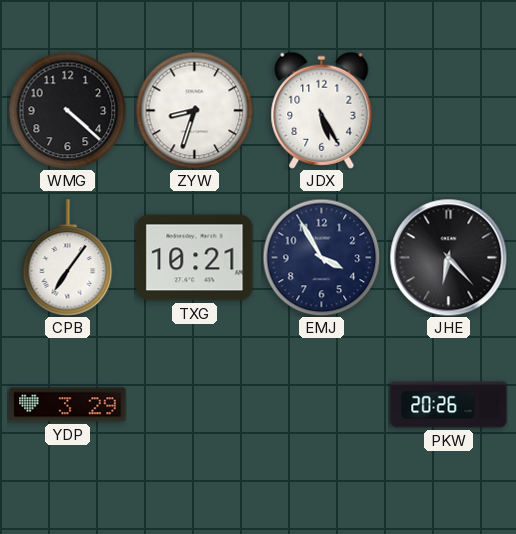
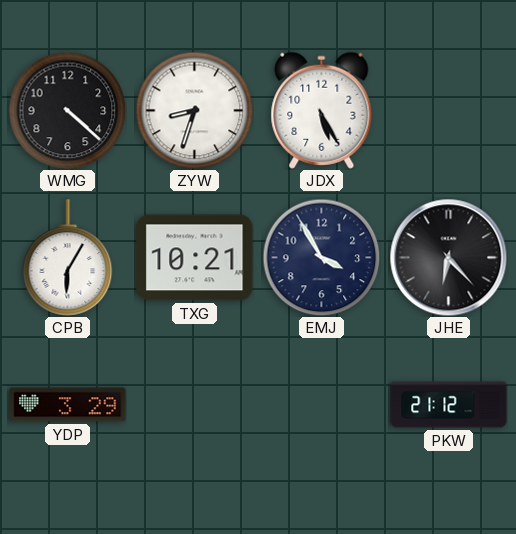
CPB: 7:06 -> 6:05
PKW: 20:26 -> 21:12
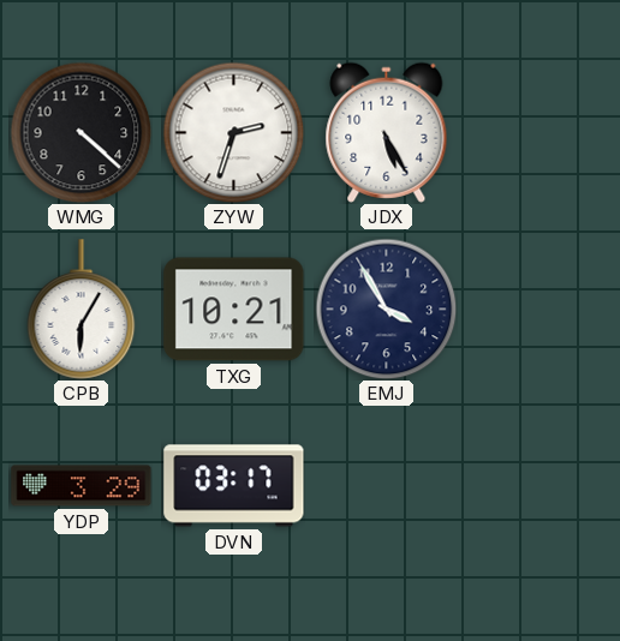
ZYW: 8:33 -> 2:33
JHE: 6:23 -> none
DVN: none -> 03:17
PKW: 21:12 -> none
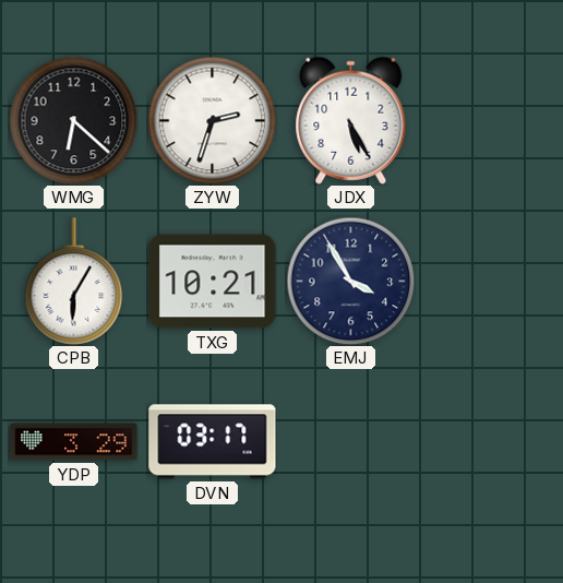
WMG: 4:22 -> 6:22
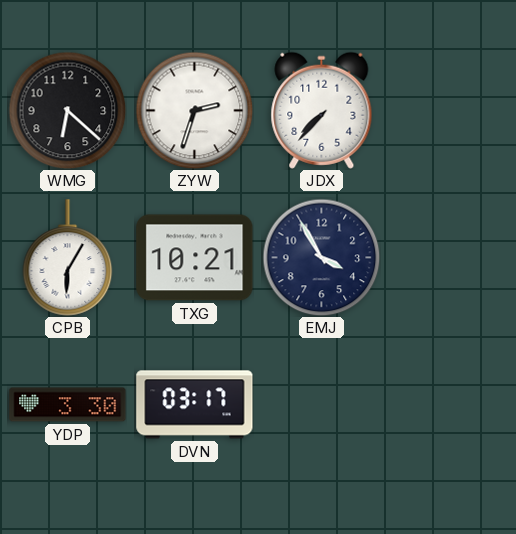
JDX: 5:25 -> 7:37
YDP: 3:29 -> 3:30
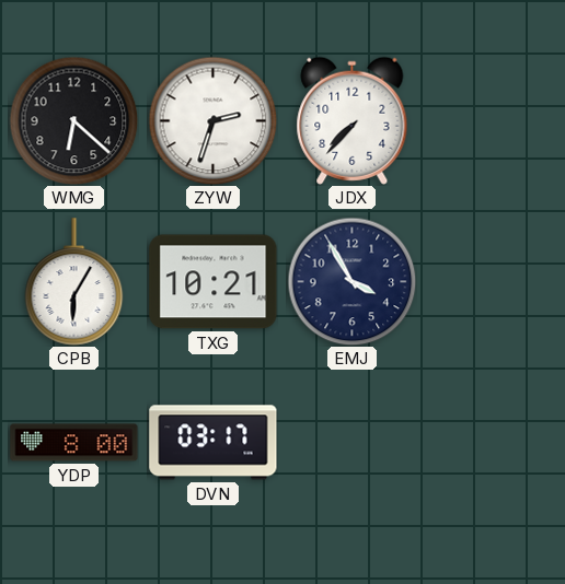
YDP: 3:30 -> 8:00
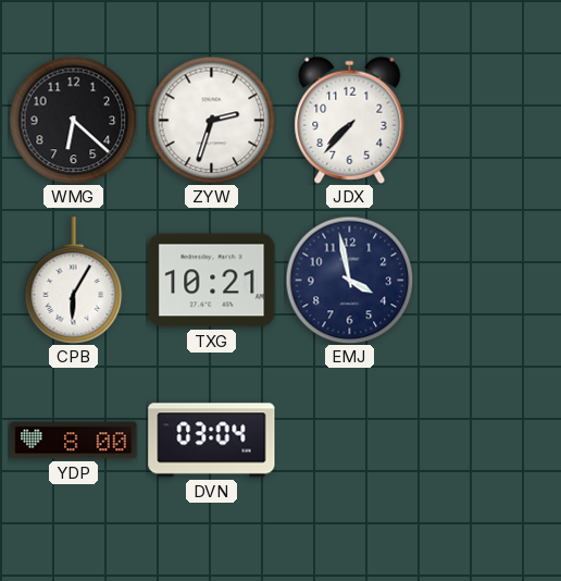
EMJ: 3:55 -> 3:58
DVN: 03:17 -> 03:04
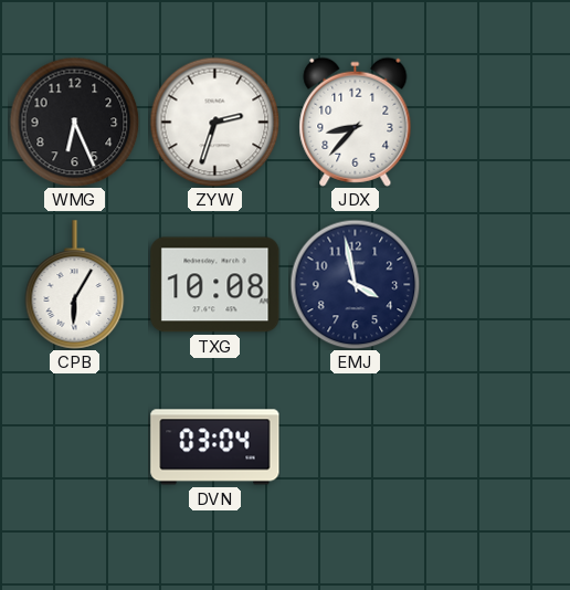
WMG: 6:22 -> 6:26
JDX: 7:37 -> 8:37
TXG: 10:21 -> 10:08
YDP: 8:00 -> none
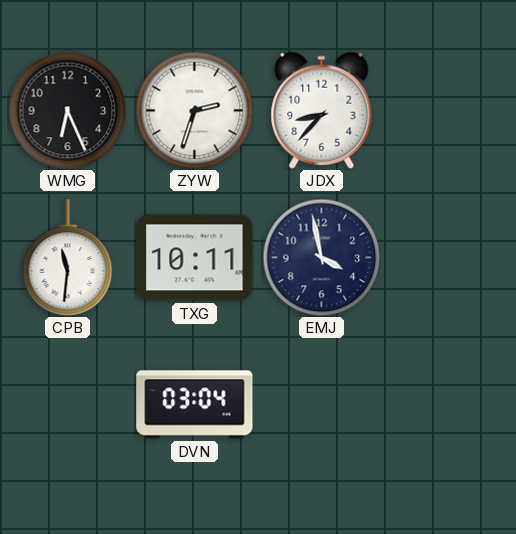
CPB: 6:05 -> 11:31
TXG: 10:08 -> 10:11
